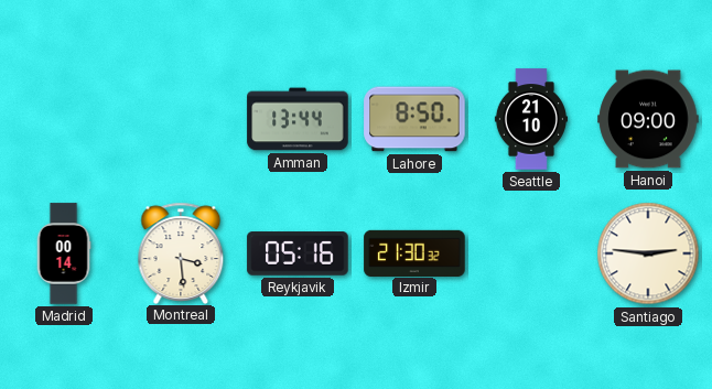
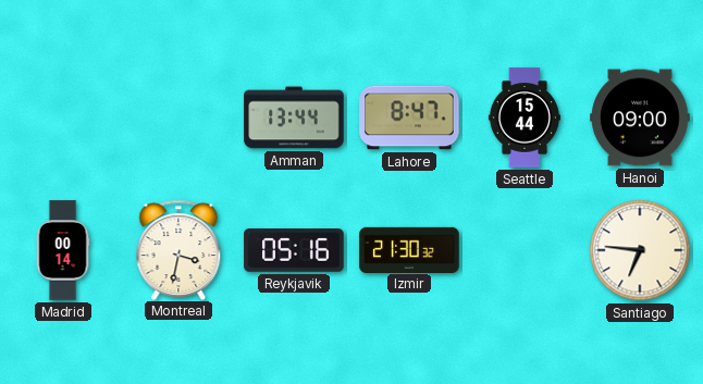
Lahore: 8:50 -> 8:47
Seattle: 21:10 -> 15:44
Montreal: 3:29 -> 3:32
Santiago: 2:46 -> 6:46
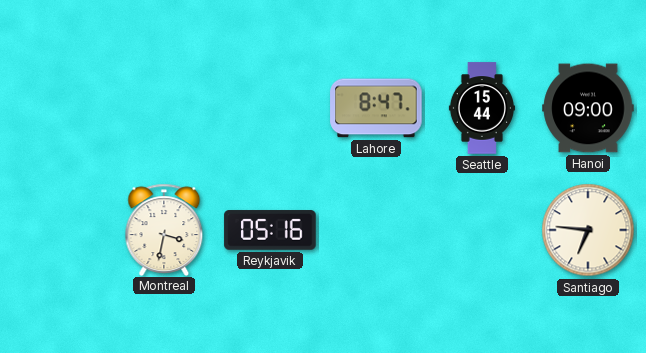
Amman: 13:44 -> none
Madrid: 00:14 -> none
Izmir: 21:30 -> none
